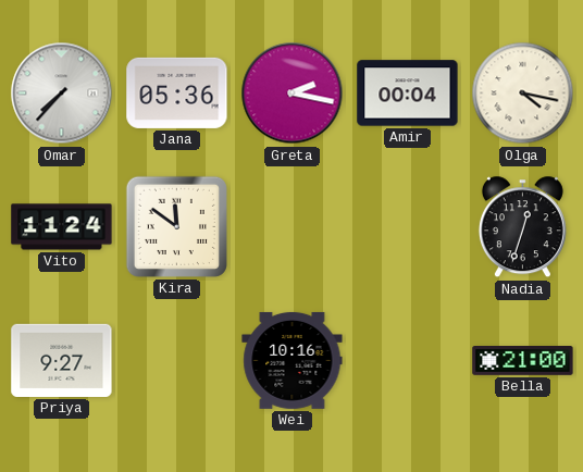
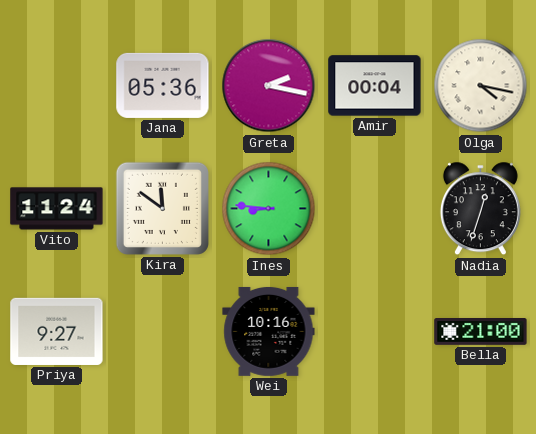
Omar: 7:37 -> none
Ines: none -> 8:46
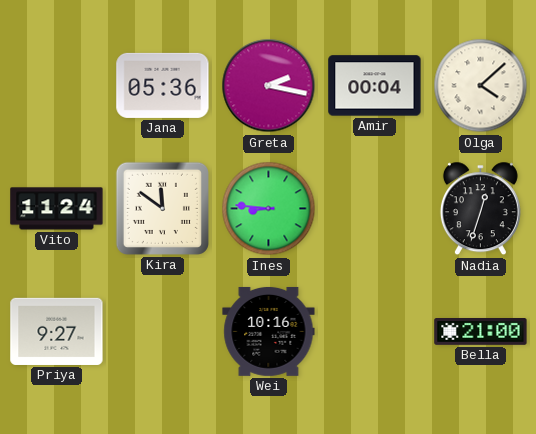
Olga: 4:17 -> 4:08
